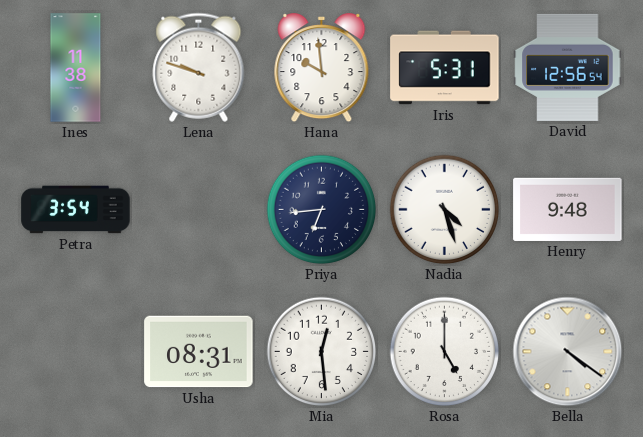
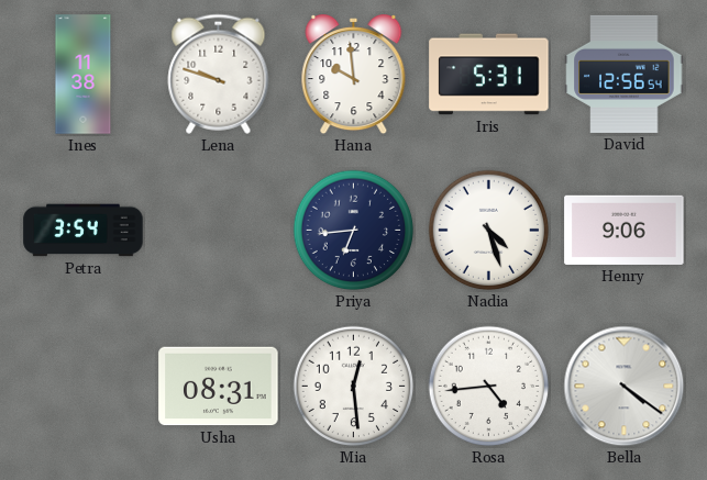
Henry: 9:48 -> 9:06
Rosa: 5:00 -> 4:44
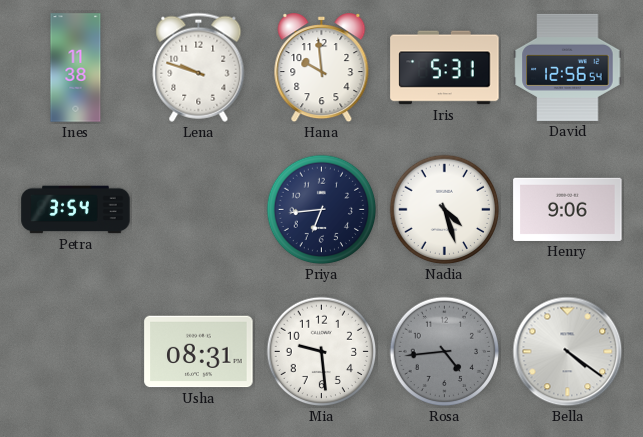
Mia: 12:29 -> 9:29
Rosa dial: white -> grey
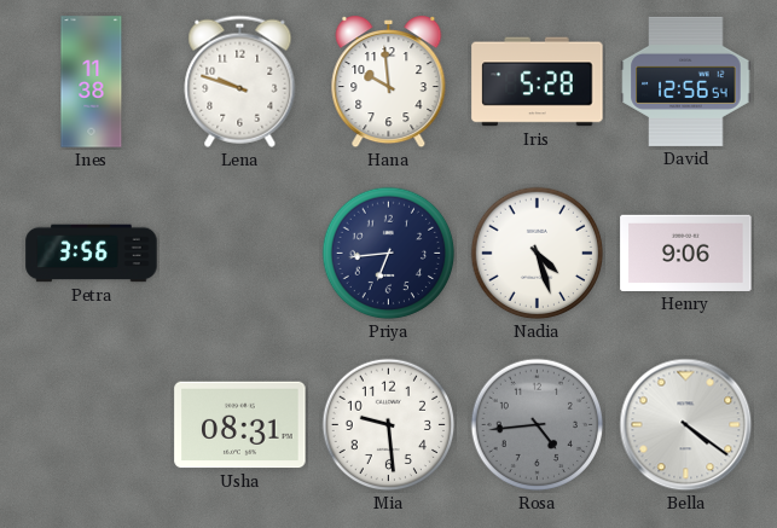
Iris: 5:31 -> 5:28
Petra: 3:54 -> 3:56
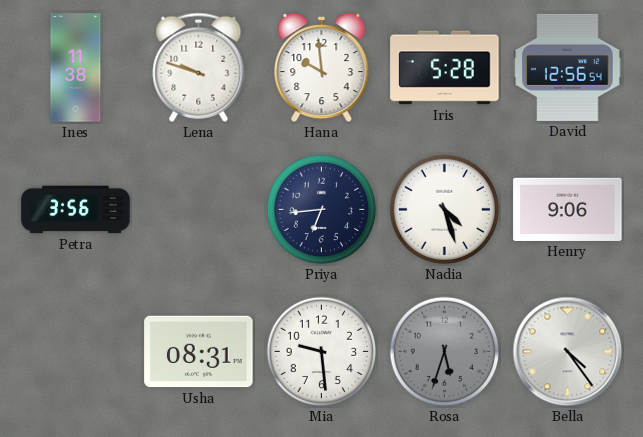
Rosa: 4:44 -> 5:33
Bella: 4:21 -> 4:24
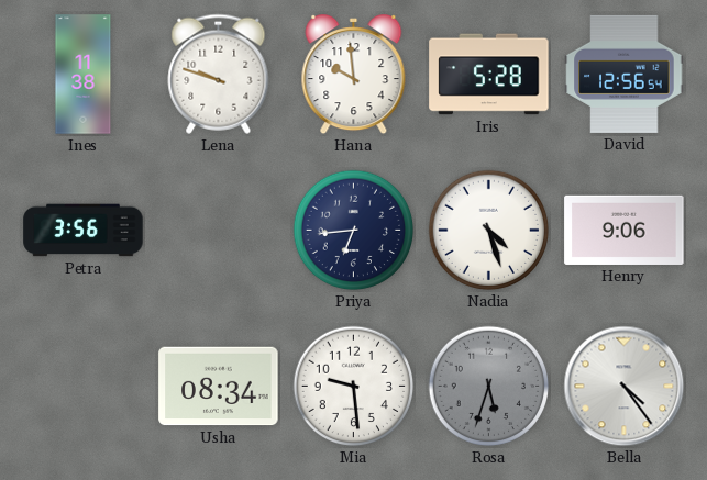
Usha: 08:31 -> 08:34
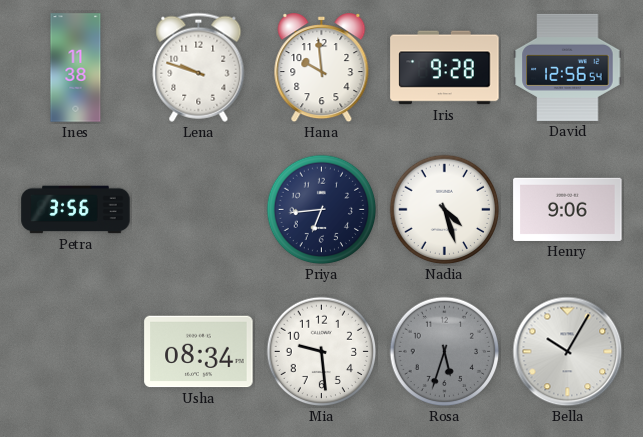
Iris: 5:28 -> 9:28
Bella: 4:24 -> 10:05
